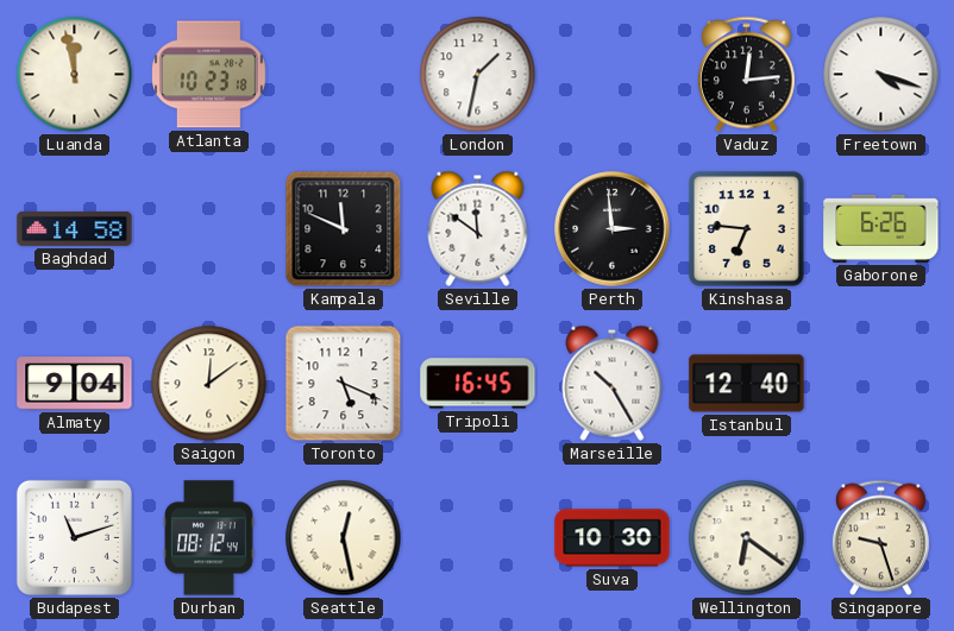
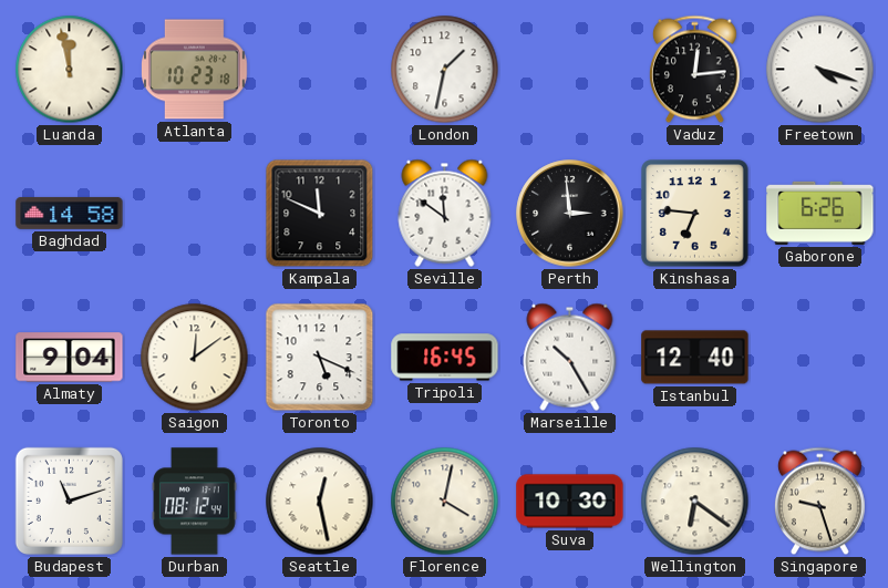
Florence: none -> 4:02
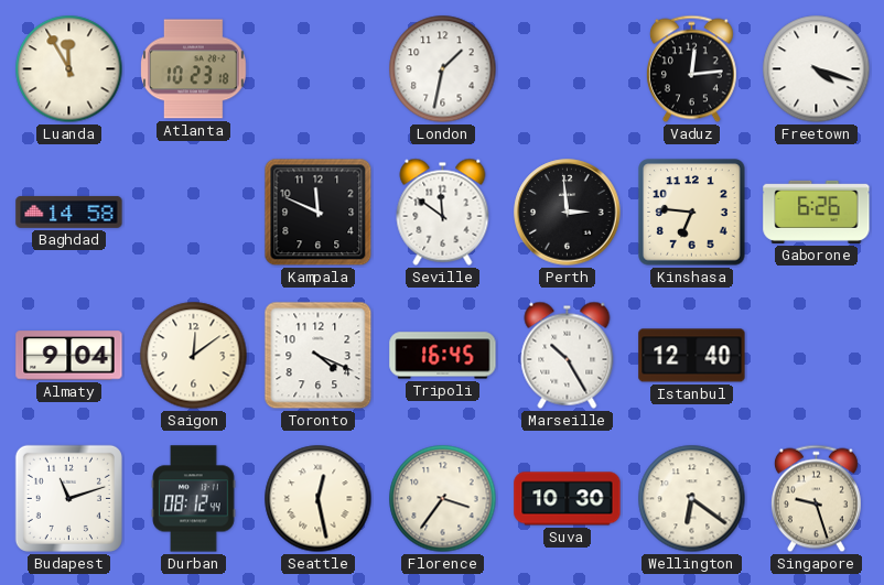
Luanda: 11:58 -> 11:55
Toronto: 5:19 -> 4:19
Florence: 4:02 -> 3:36
